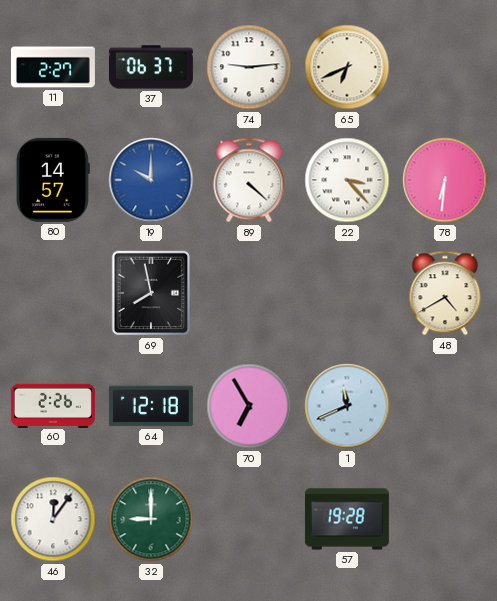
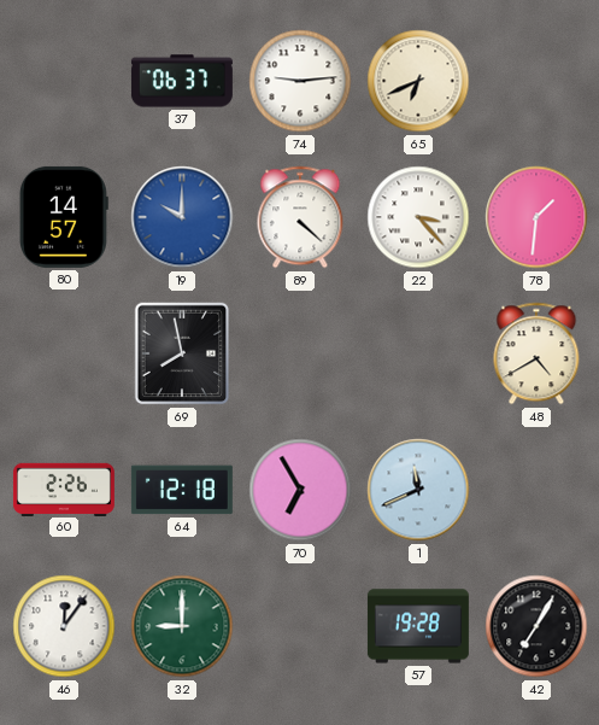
11: 2:27 -> none
78: 6:31 -> 1:31
42: none -> 7:05
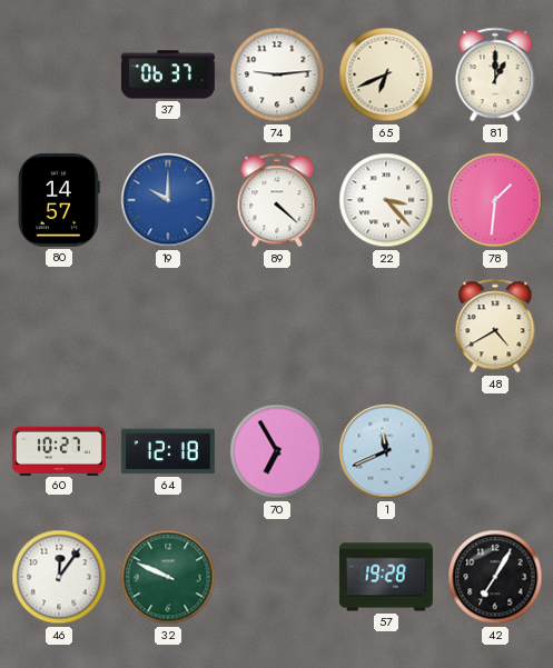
81: none -> 1:00
69: 7:58 -> none
60: 2:26 -> 10:27
32: 9:00 -> 9:49
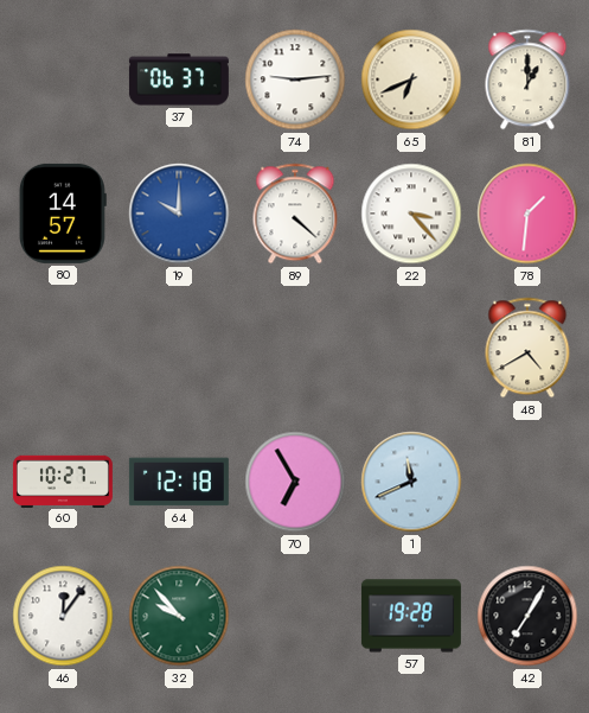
32: 9:49 -> 9:53
